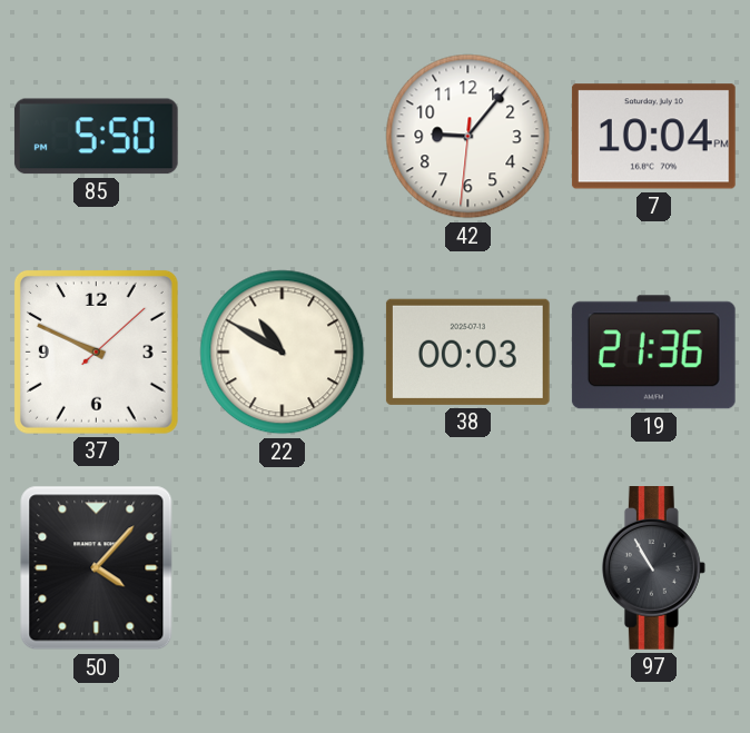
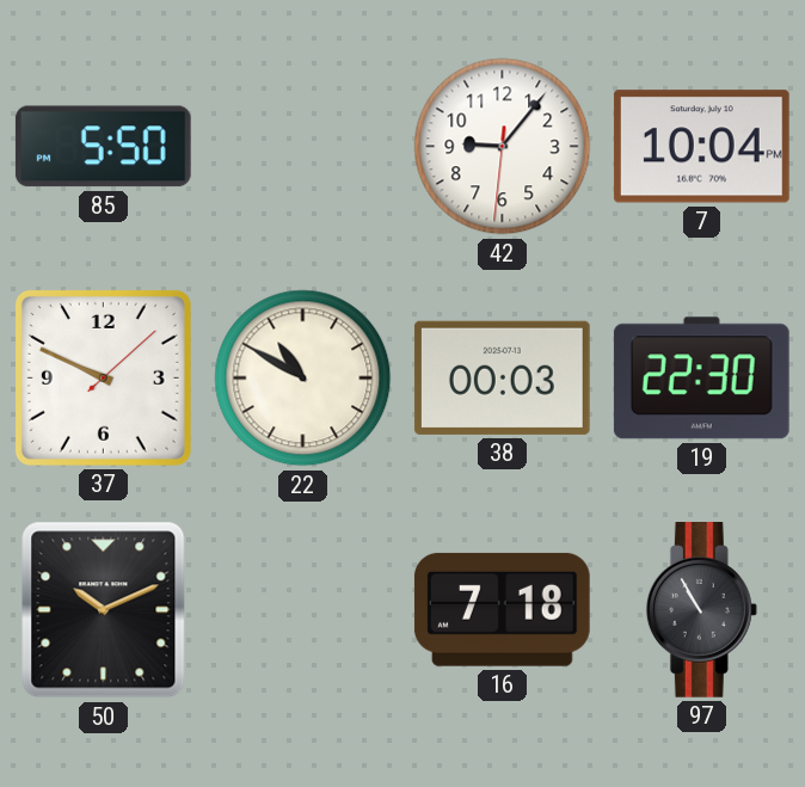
19: 21:36 -> 22:30
50: 4:07 -> 10:11
16: none -> 7:18
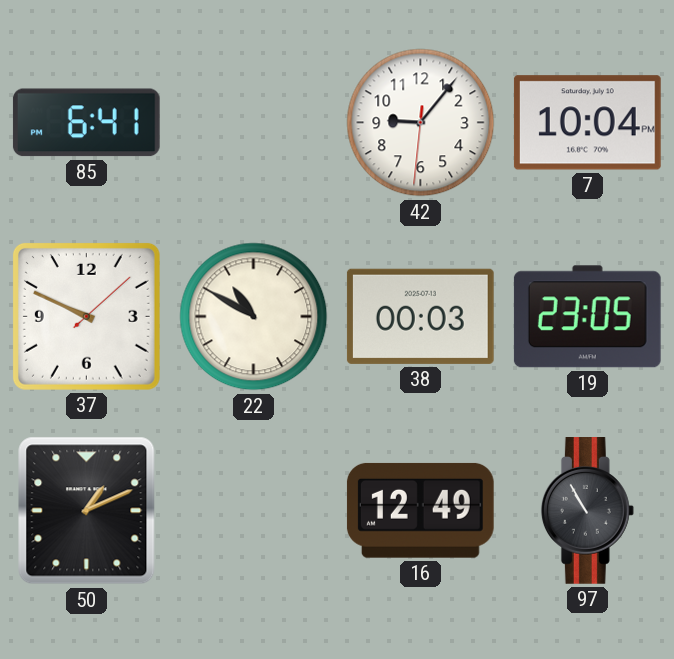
85: 5:50 -> 6:41
19: 22:30 -> 23:05
50: 10:11 -> 1:11
16: 7:18 -> 12:49
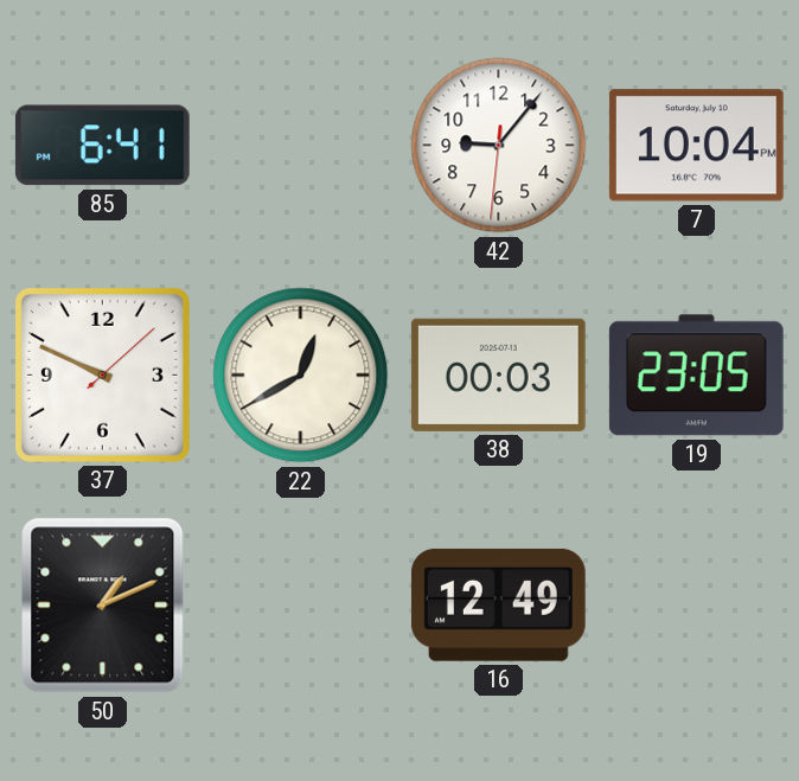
22: 10:50 -> 12:40
97: 10:55 -> none
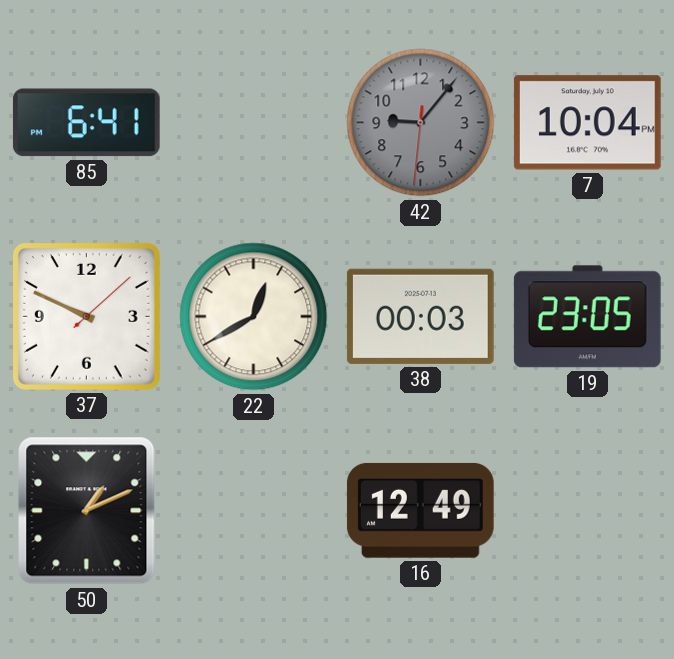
42 dial: white -> grey
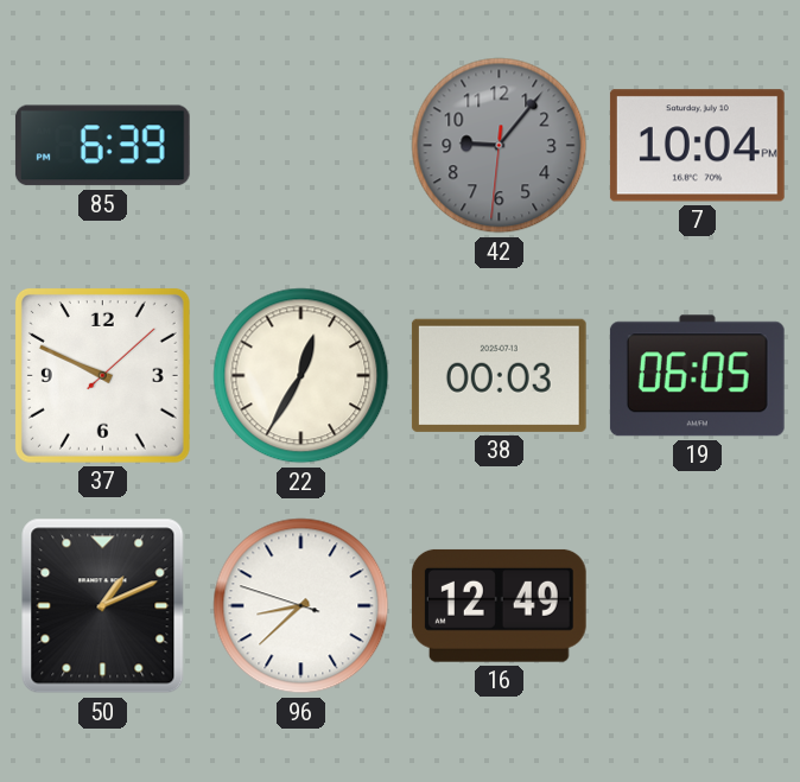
85: 6:41 -> 6:39
22: 12:40 -> 12:35
19: 23:05 -> 06:05
96: none -> 8:37
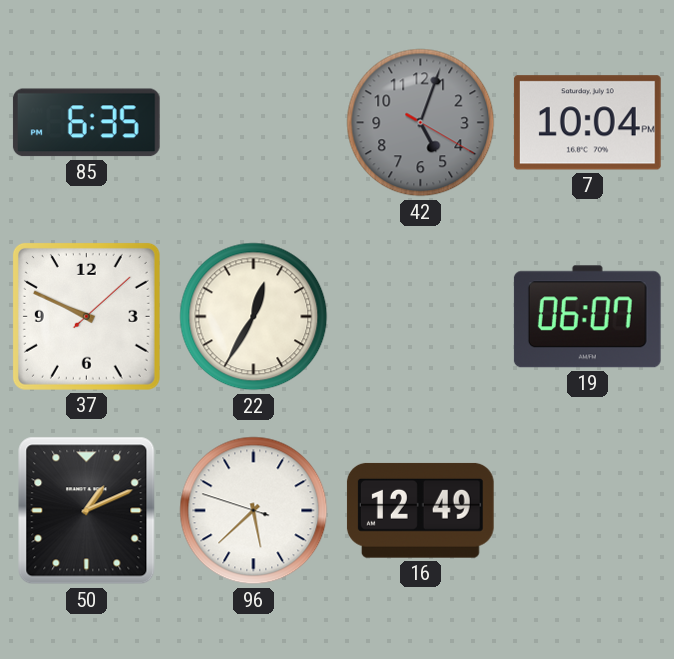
85: 6:39 -> 6:35
42: 9:06 -> 5:03
38: 00:03 -> none
19: 06:05 -> 06:07
96: 8:37 -> 5:37
